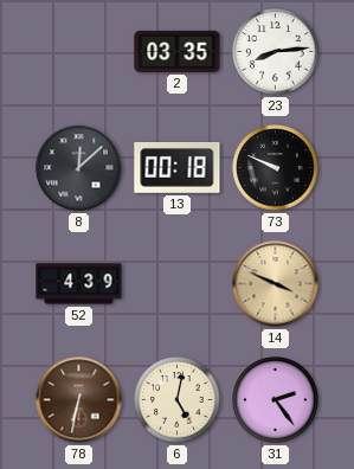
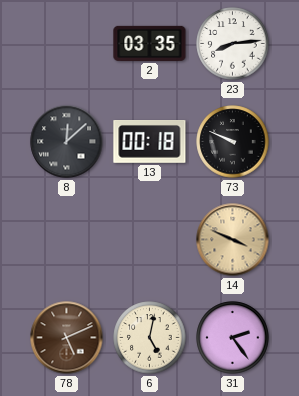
52: 4:39 -> none
78: 6:32 -> 5:11
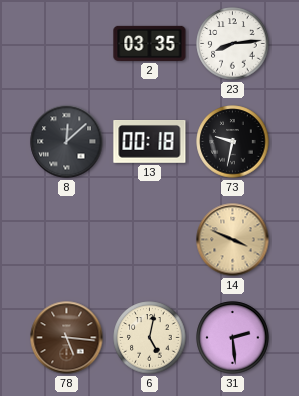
73: 9:49 -> 9:32
78: 5:11 -> 5:16
31: 2:24 -> 2:29
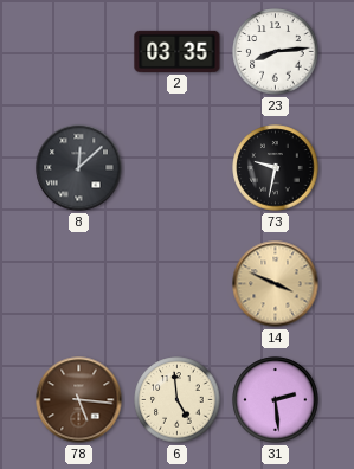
13: 00:18 -> none
6: 5:02 -> 4:59
